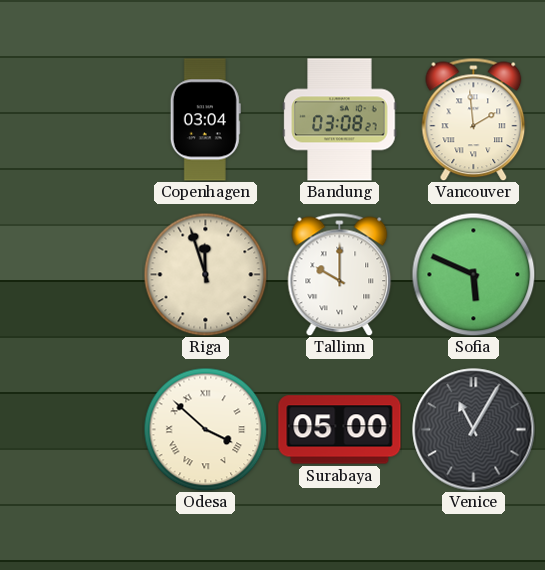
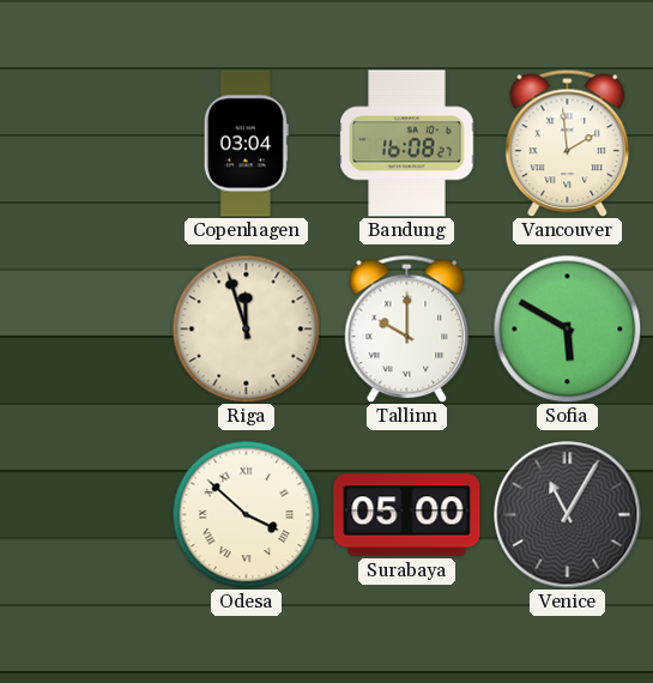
Bandung: 03:08 -> 16:08
Sofia: 5:49 -> 5:50
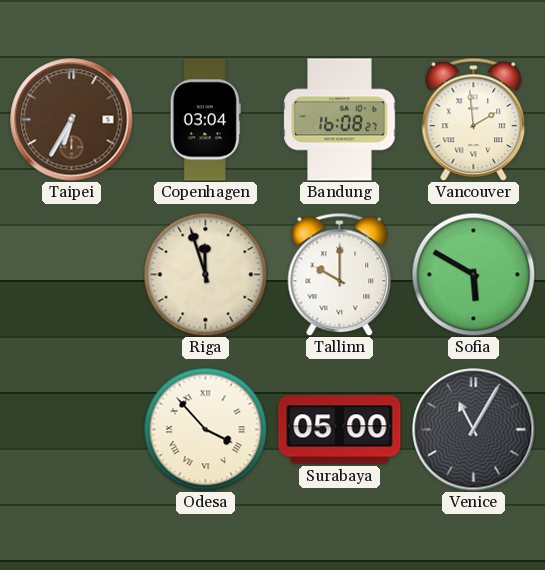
Taipei: none -> 6:35
Odesa: 3:52 -> 3:53
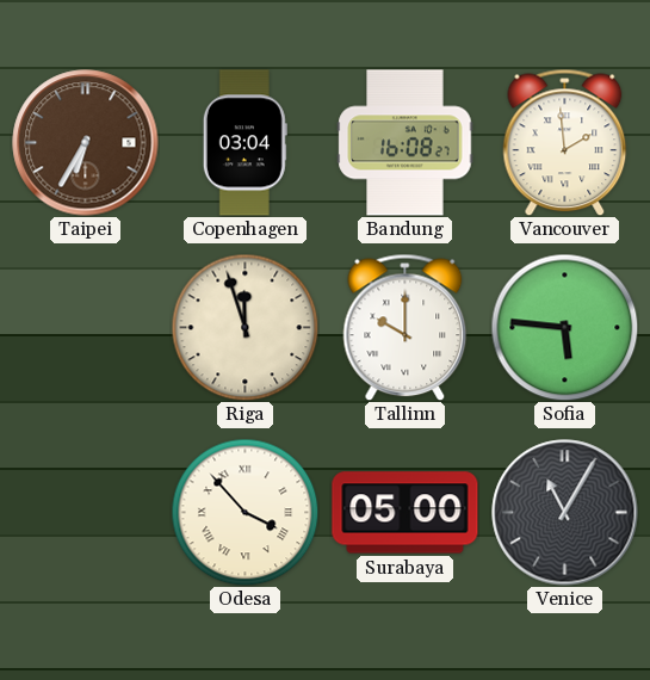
Sofia: 5:50 -> 5:46
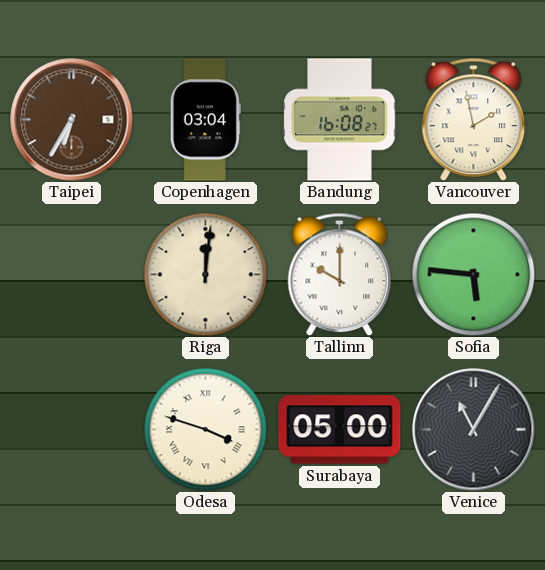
Vancouver: 1:59 -> 1:58
Riga: 11:57 -> 12:01
Odesa: 3:53 -> 3:48
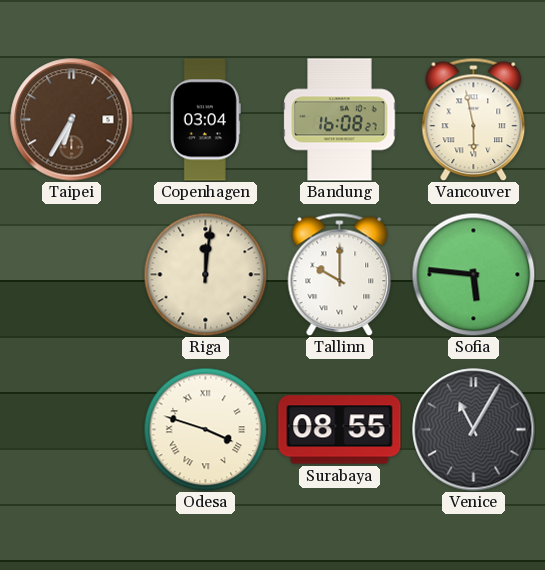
Vancouver: 1:58 -> 5:58
Surabaya: 05:00 -> 08:55
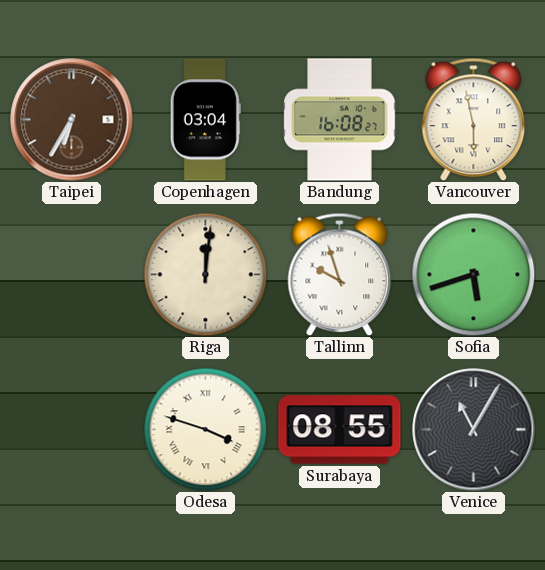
Tallinn: 10:00 -> 9:57
Sofia: 5:46 -> 5:42
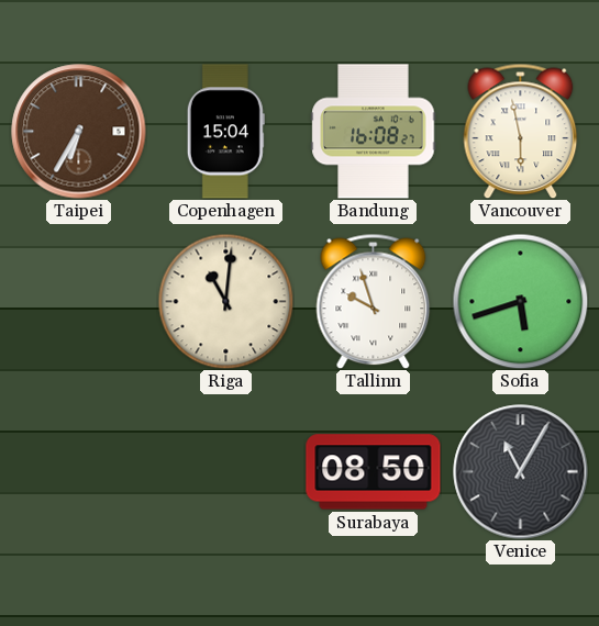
Copenhagen: 03:04 -> 15:04
Riga: 12:01 -> 11:01
Odesa: 3:48 -> none
Surabaya: 08:55 -> 08:50
